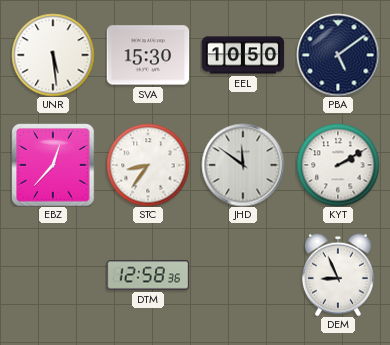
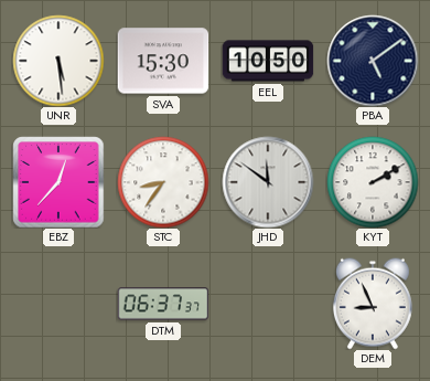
DTM: 12:58 -> 06:37
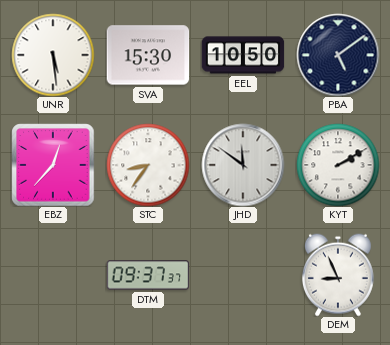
DTM: 06:37 -> 09:37
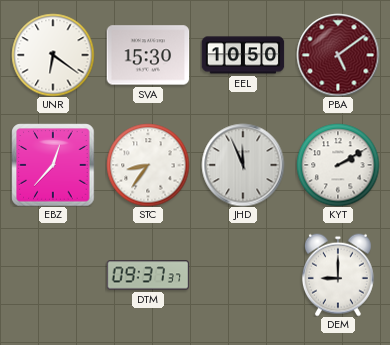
UNR: 5:29 -> 6:21
PBA dial: navy -> burgundy
JHD: 11:51 -> 11:56
DEM: 8:56 -> 9:00
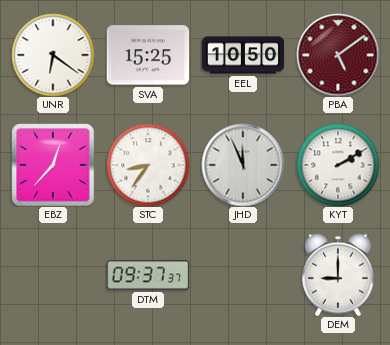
SVA: 15:30 -> 15:25
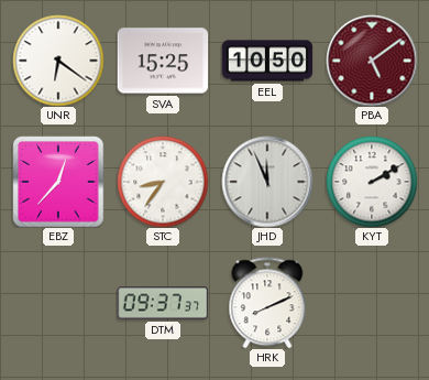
HRK: none -> 8:11
DEM: 9:00 -> none
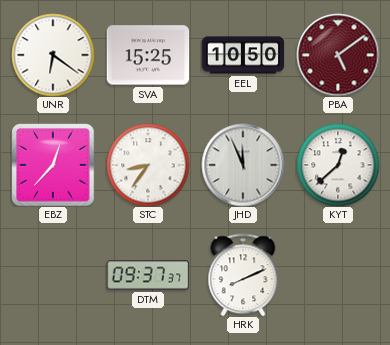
KYT: 2:10 -> 12:38
